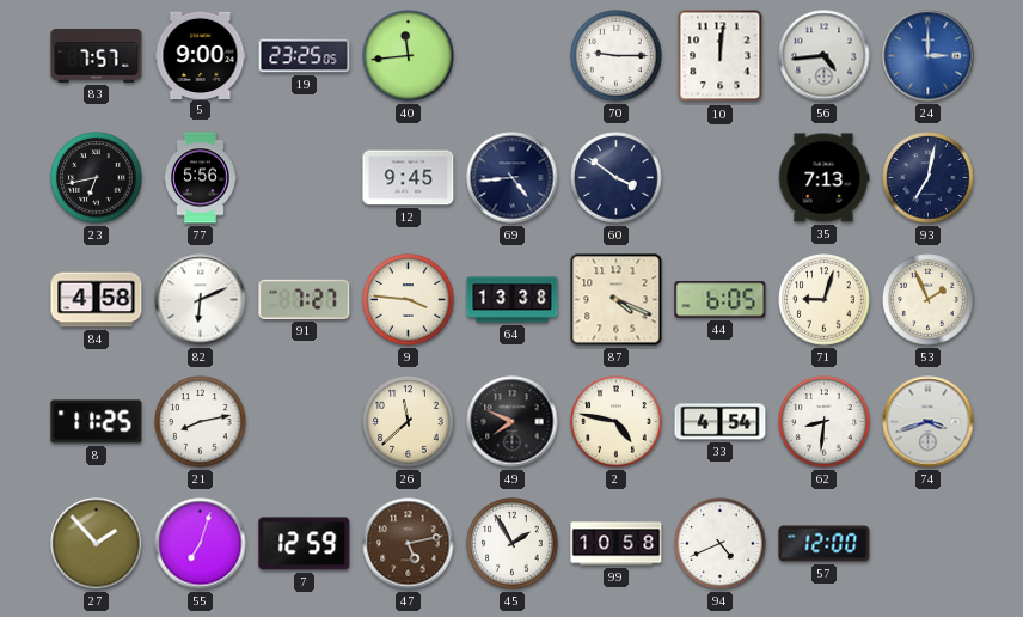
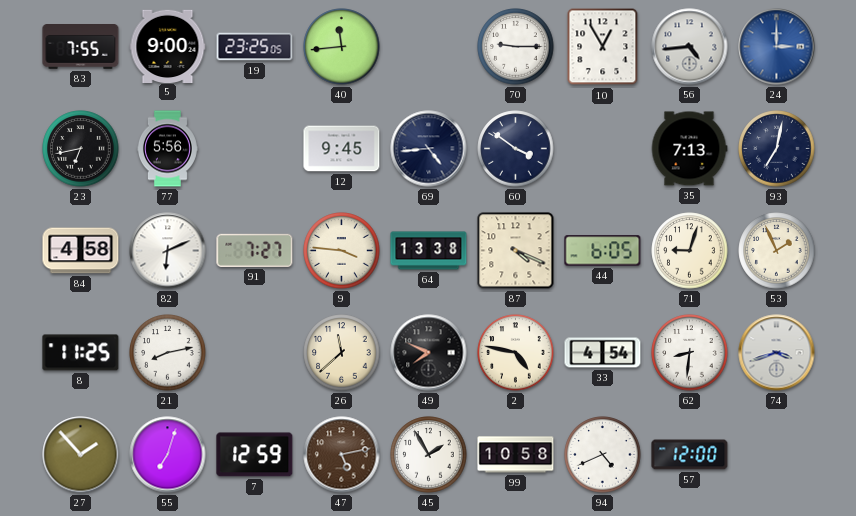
83: 7:57 -> 7:55
10: 12:01 -> 12:55
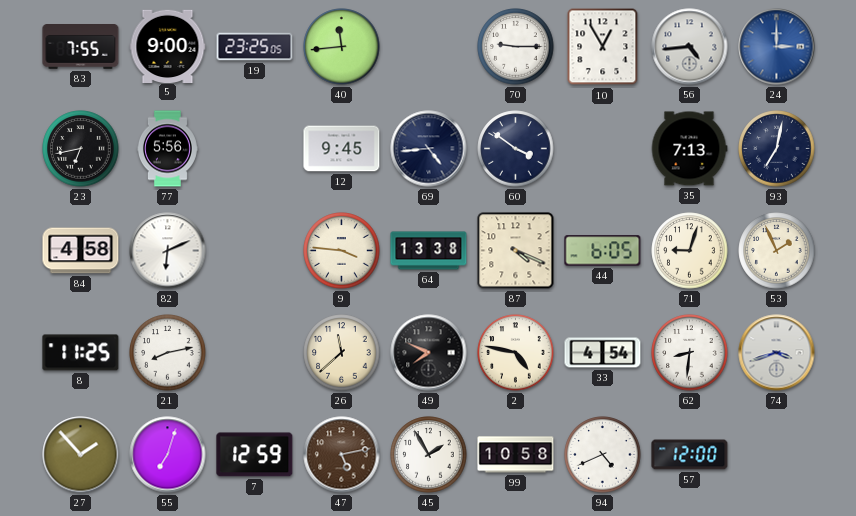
91: 7:27 -> none
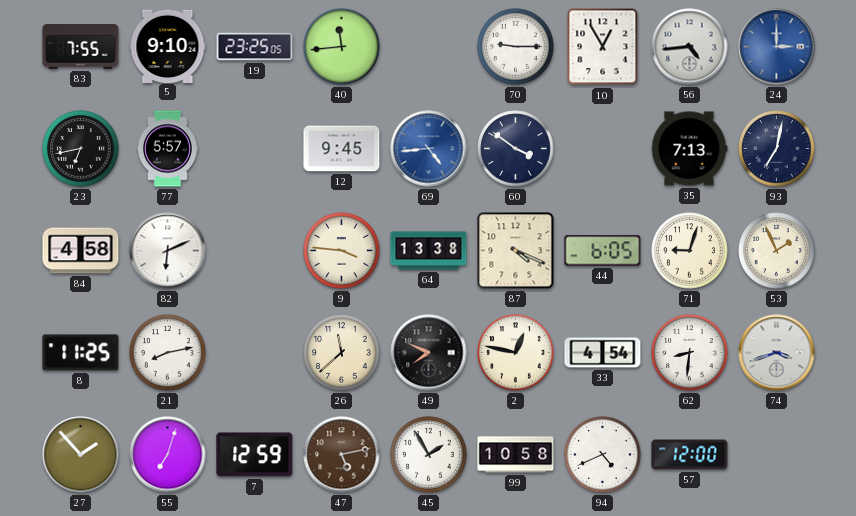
5: 9:00 -> 9:10
77: 5:56 -> 5:57
69 dial: navy -> blue
2: 4:47 -> 12:47
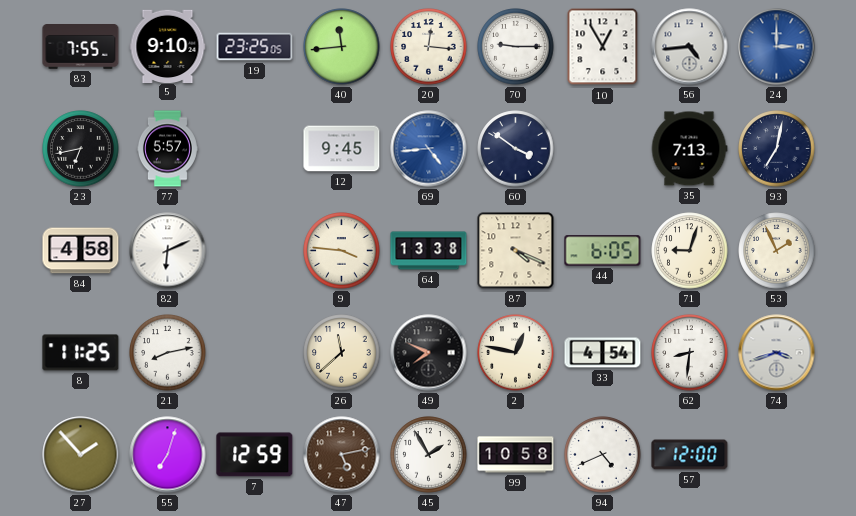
20: none -> 12:16
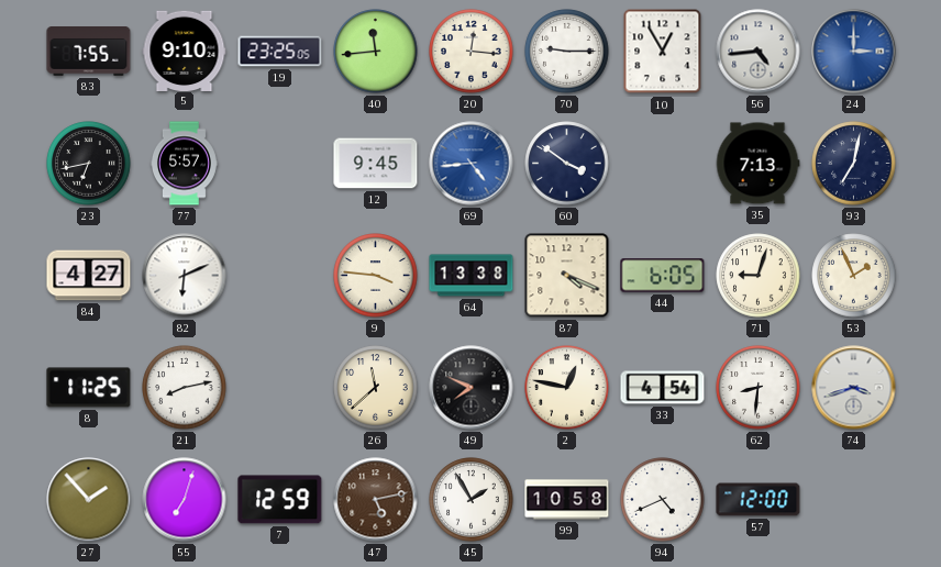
84: 4:58 -> 4:27
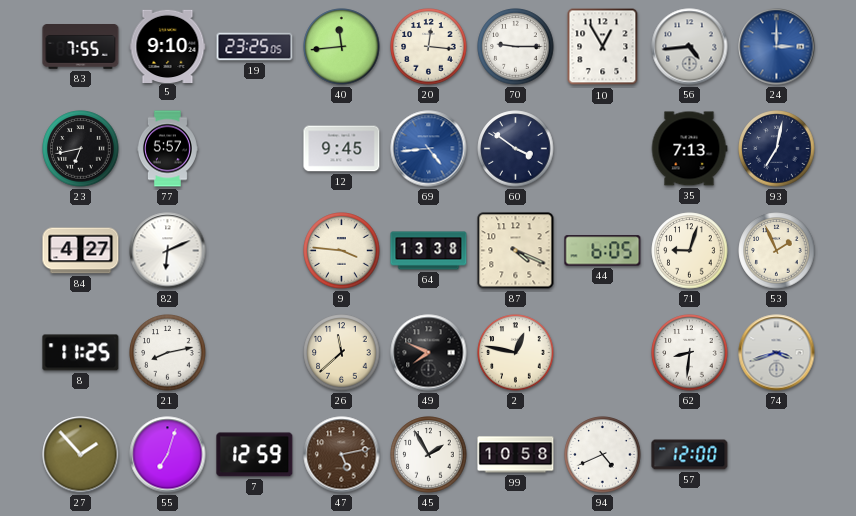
33: 4:54 -> none
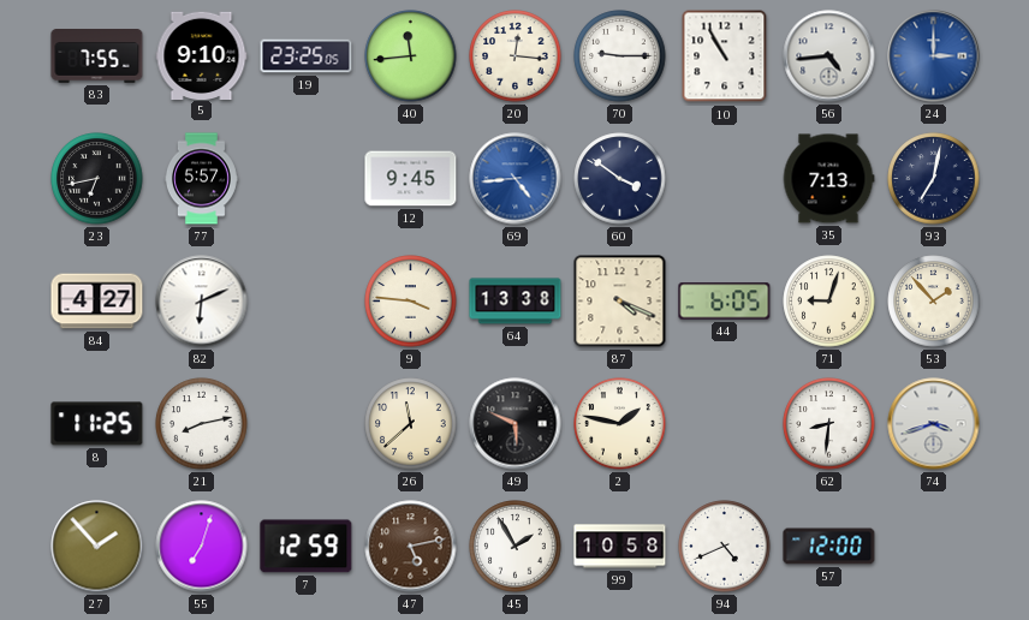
10: 12:55 -> 10:55
53: 1:56 -> 1:53
49: 7:49 -> 5:49
2: 12:47 -> 1:47
